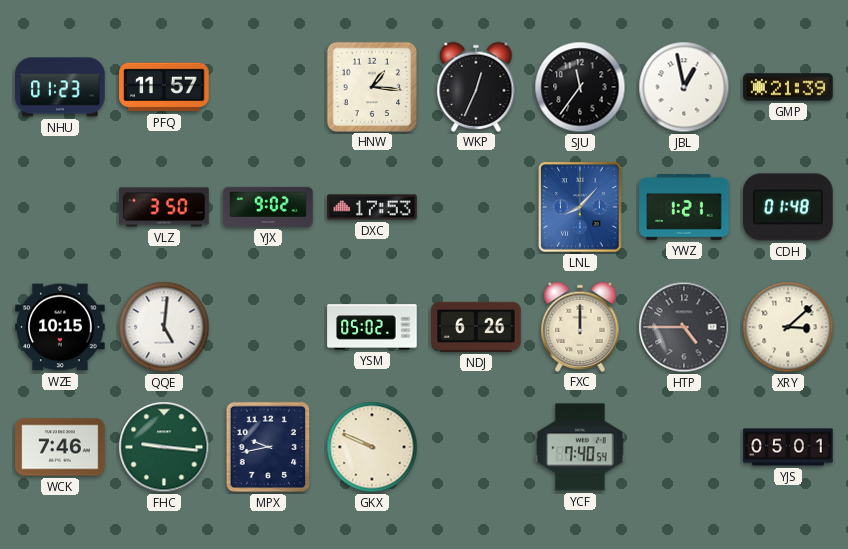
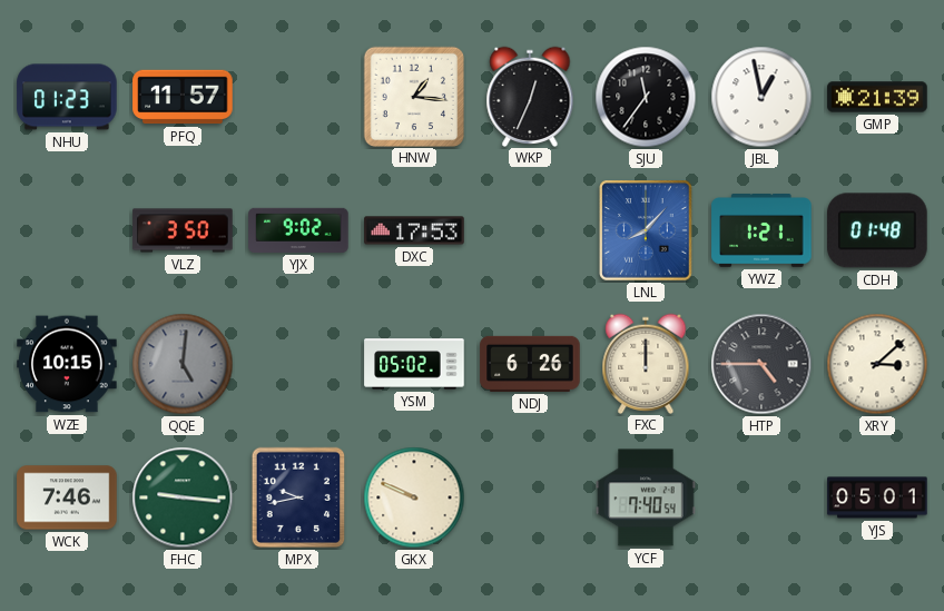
QQE dial: white -> grey
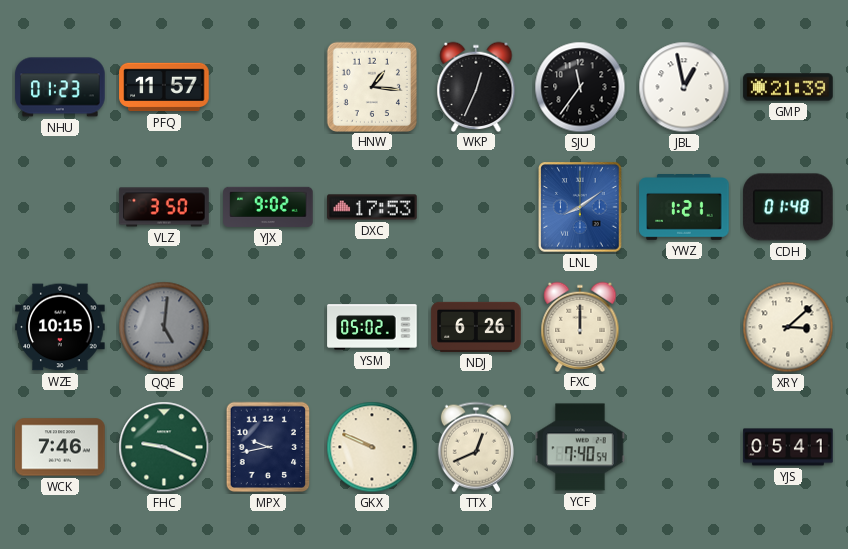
LNL: 8:07 -> 8:09
HTP: 4:45 -> none
FHC: 9:16 -> 9:19
TTX: none -> 12:41
YJS: 05:01 -> 05:41
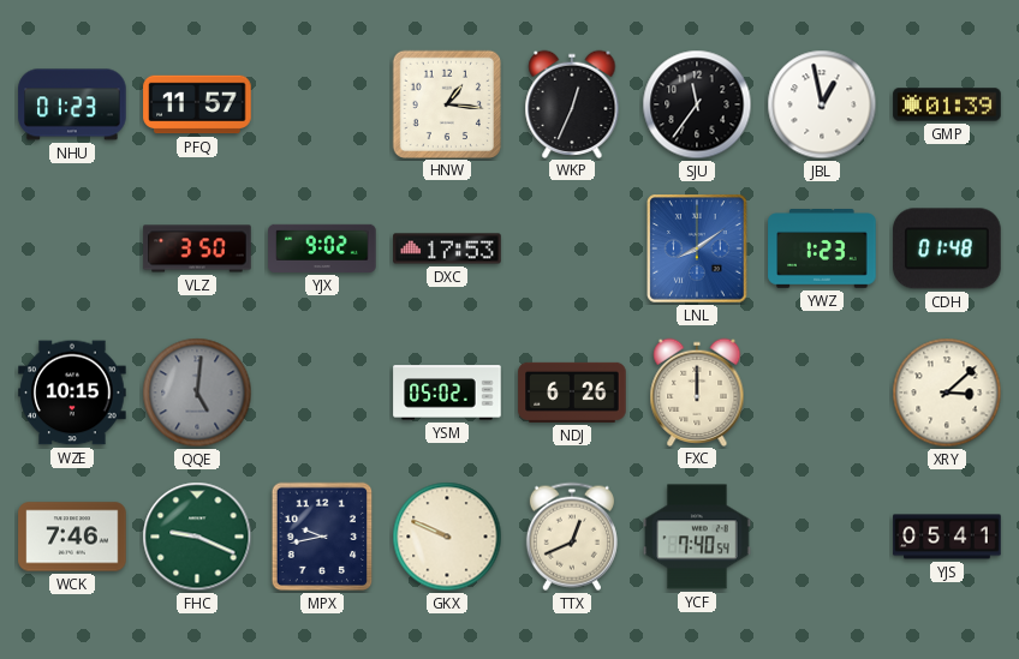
GMP: 21:39 -> 01:39
YWZ: 1:21 -> 1:23
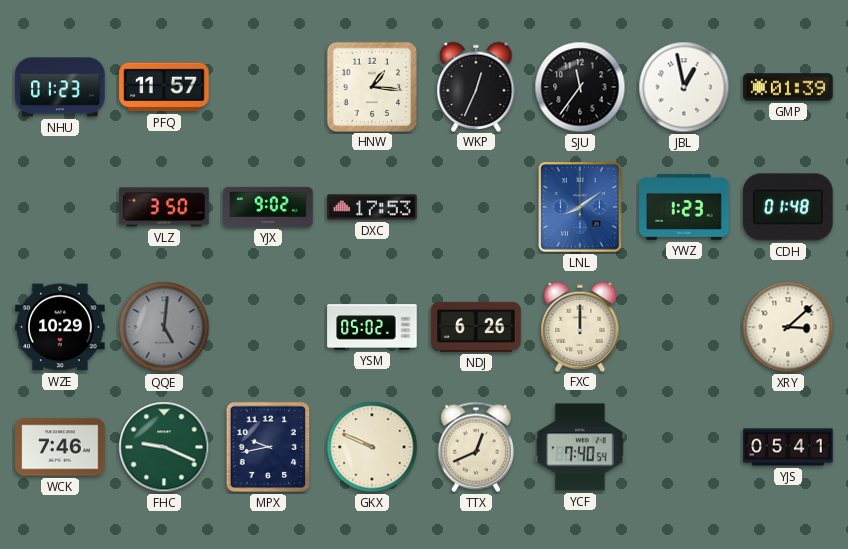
WZE: 10:15 -> 10:29
